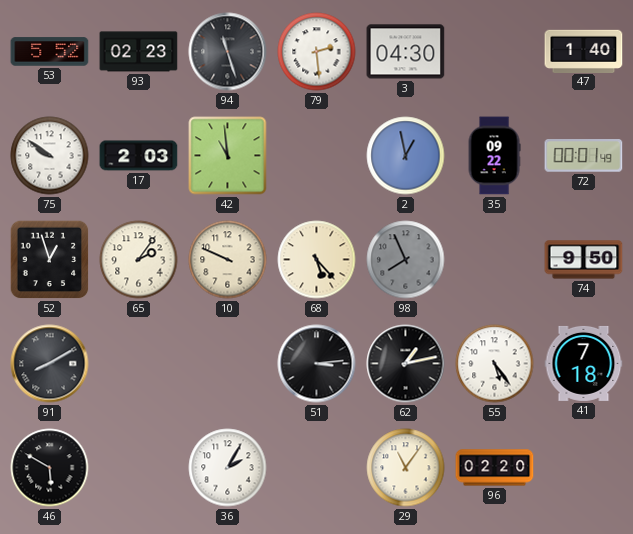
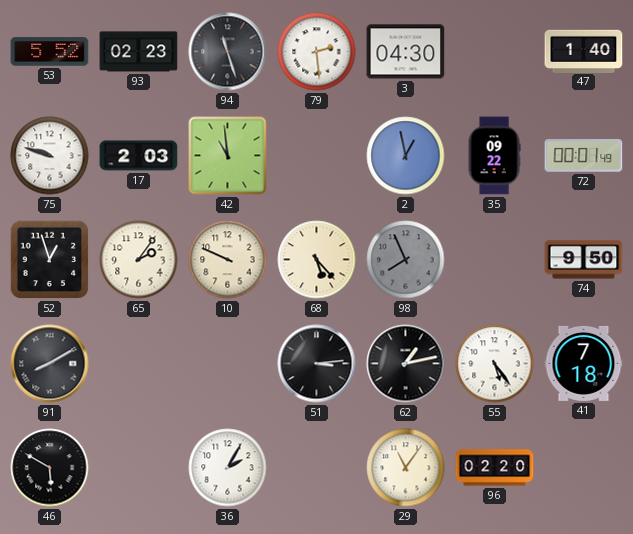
75: 9:51 -> 9:48
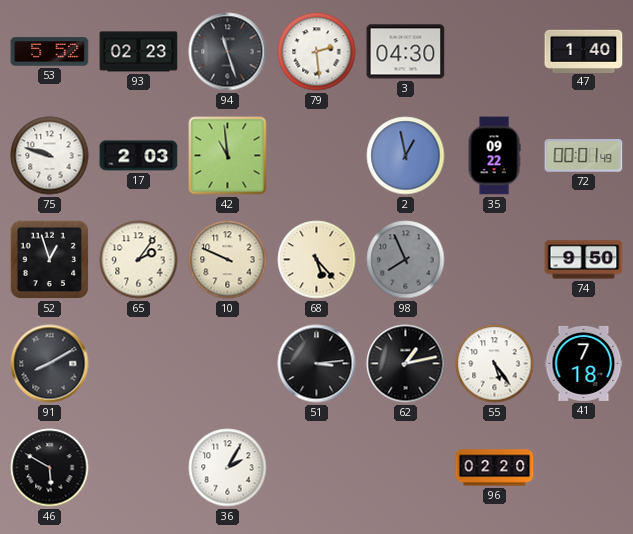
29: 11:06 -> none
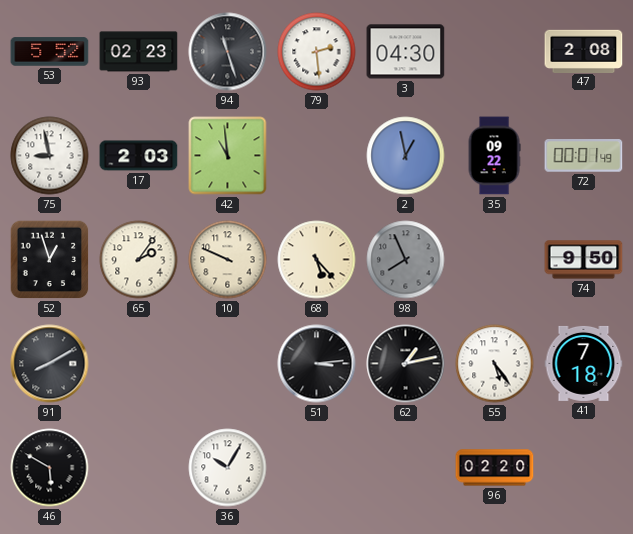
47: 1:40 -> 2:08
75: 9:48 -> 8:58
36: 2:05 -> 10:05
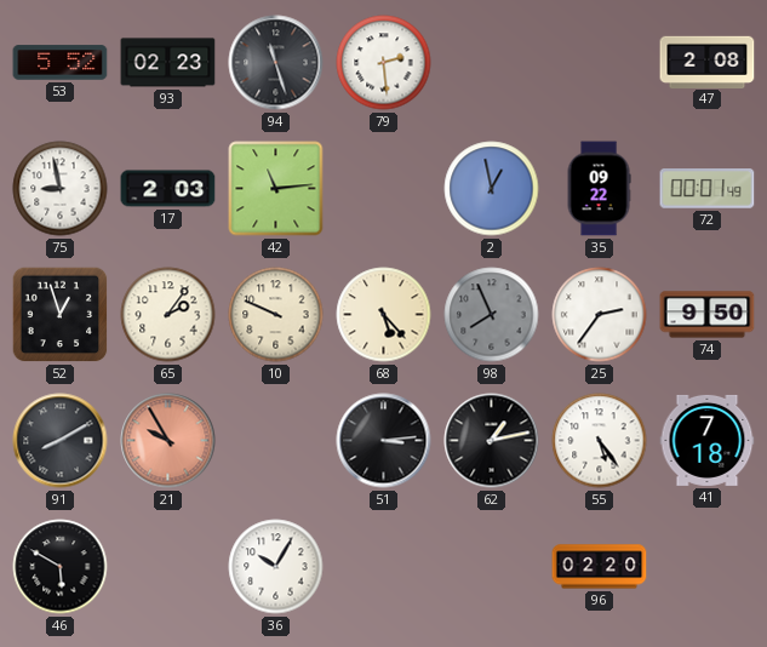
3: 04:30 -> none
42: 10:59 -> 11:14
25: none -> 2:36
21: none -> 9:55
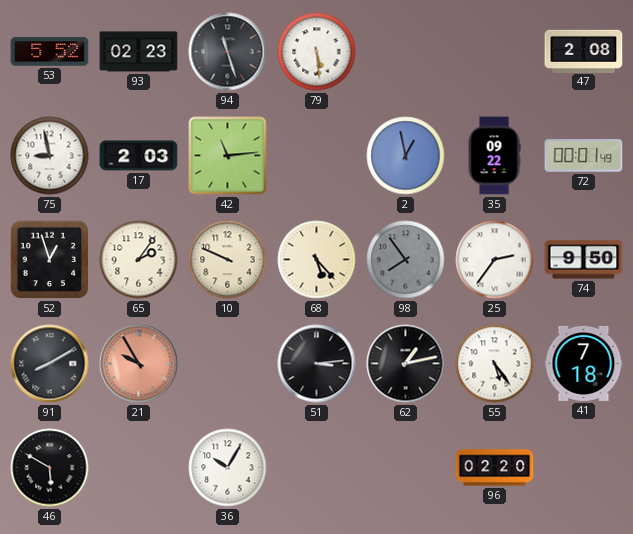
79: 2:29 -> 5:29
98: 7:56 -> 7:54
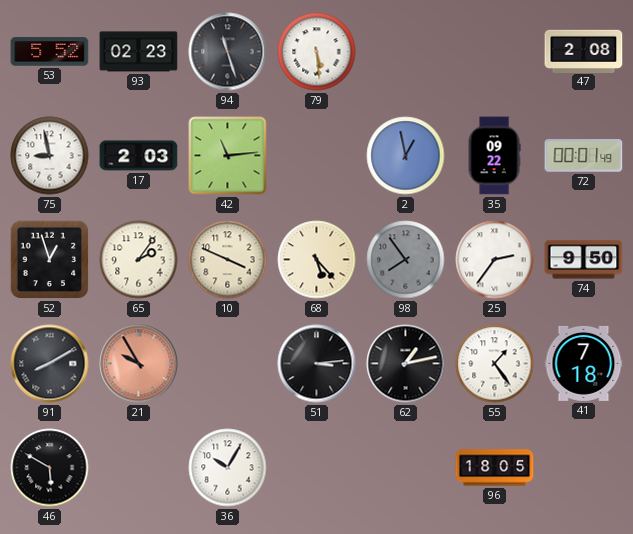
10: 9:49 -> 3:49
55: 5:24 -> 1:24
96: 02:20 -> 18:05
